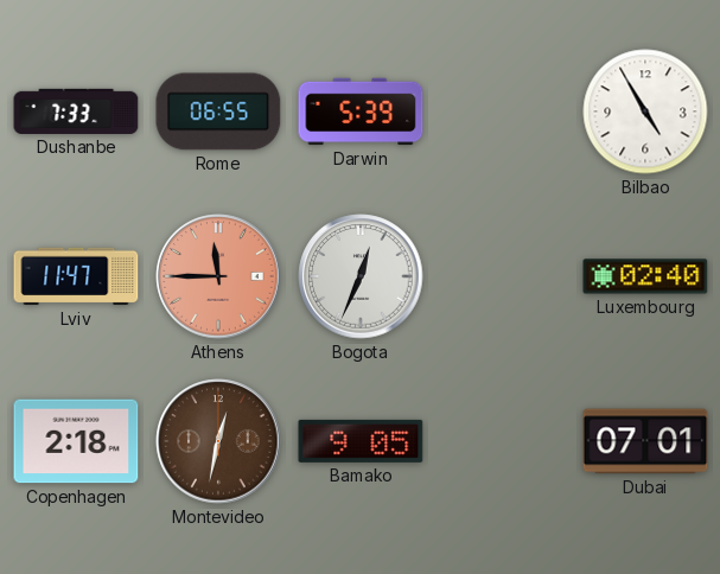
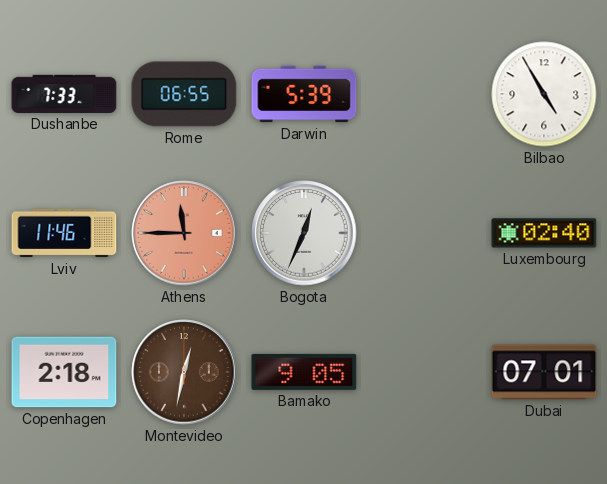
Lviv: 11:47 -> 11:46
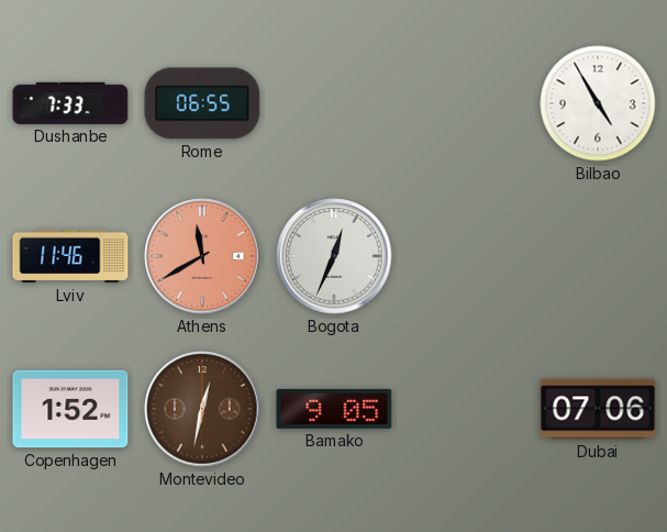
Darwin: 5:39 -> none
Athens: 11:45 -> 11:40
Luxembourg: 02:40 -> none
Copenhagen: 2:18 -> 1:52
Dubai: 07:01 -> 07:06
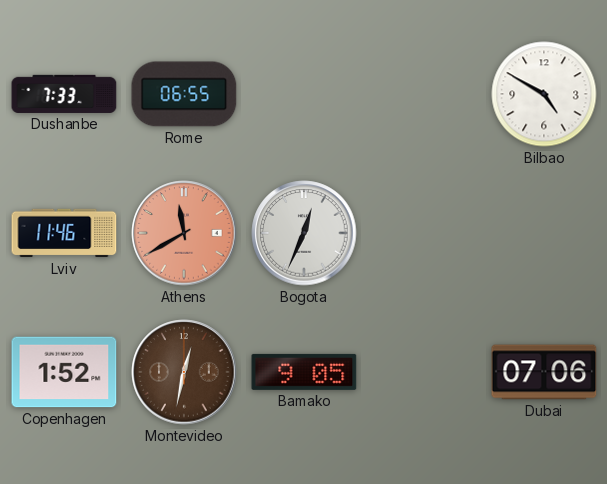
Bilbao: 4:55 -> 4:50
